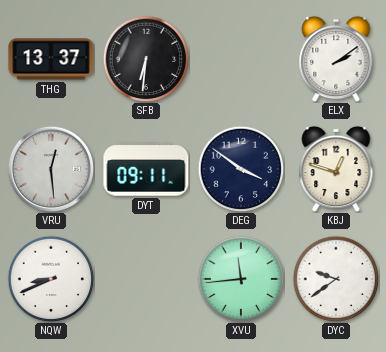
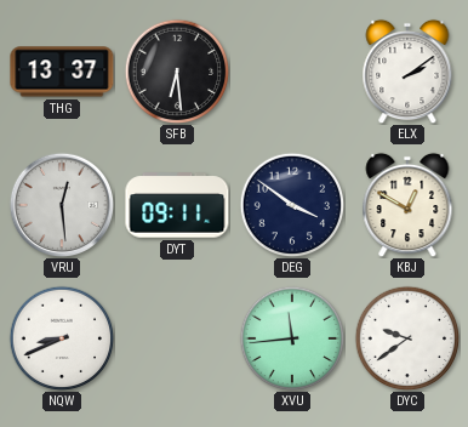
SFB: 6:31 -> 6:29
KBJ: 12:48 -> 12:50
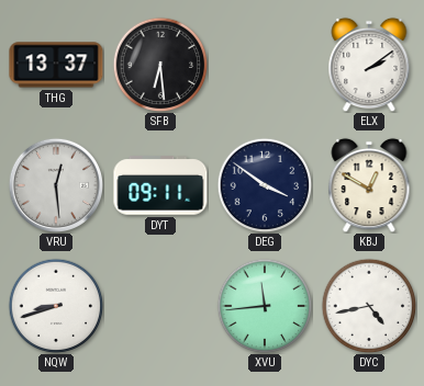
NQW: 8:41 -> 8:42
DYC: 9:39 -> 4:43
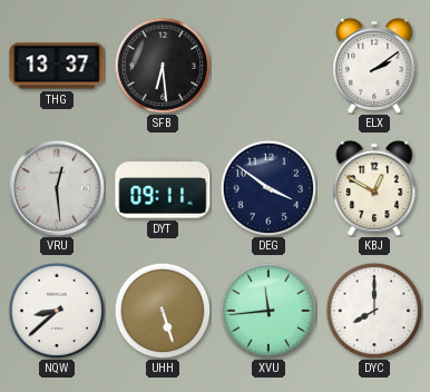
NQW: 8:42 -> 8:38
UHH: none -> 5:27
DYC: 4:43 -> 8:00
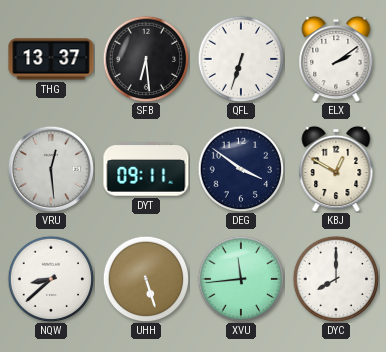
QFL: none -> 6:33
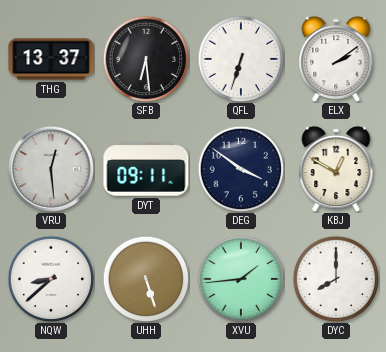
XVU: 11:44 -> 1:44
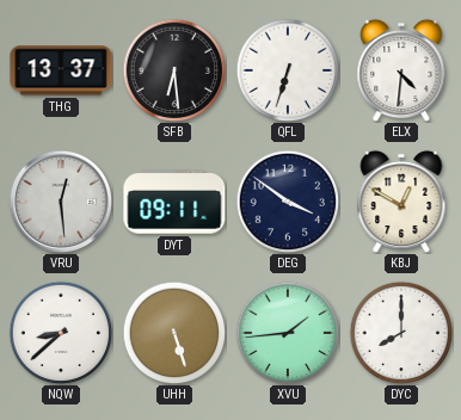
ELX: 2:09 -> 4:31
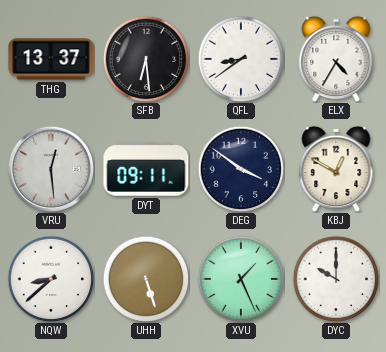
QFL: 6:33 -> 8:39
ELX: 4:31 -> 4:35
XVU: 1:44 -> 1:26
DYC: 8:00 -> 10:00
